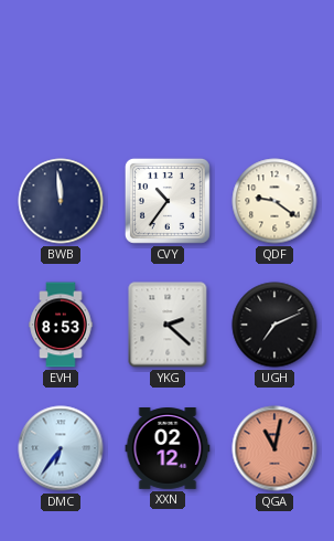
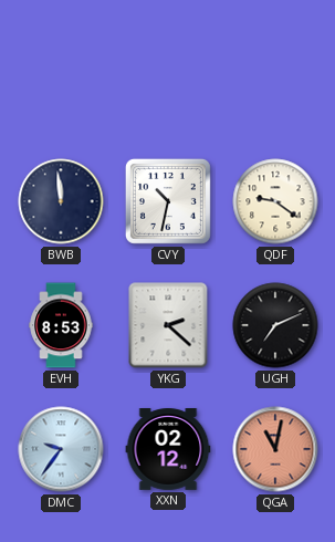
CVY: 10:36 -> 10:32
DMC: 6:36 -> 9:36
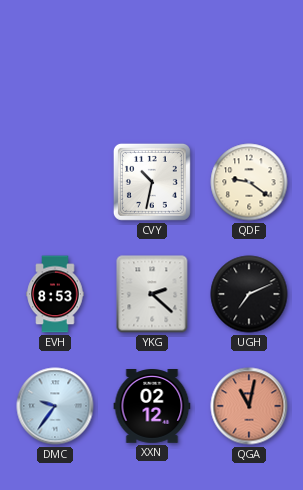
BWB: 11:59 -> none
